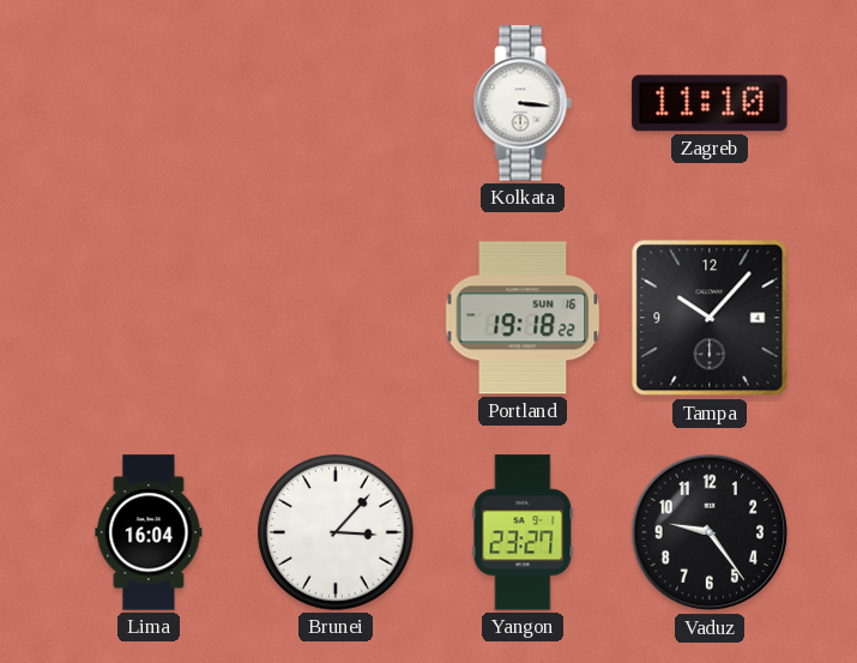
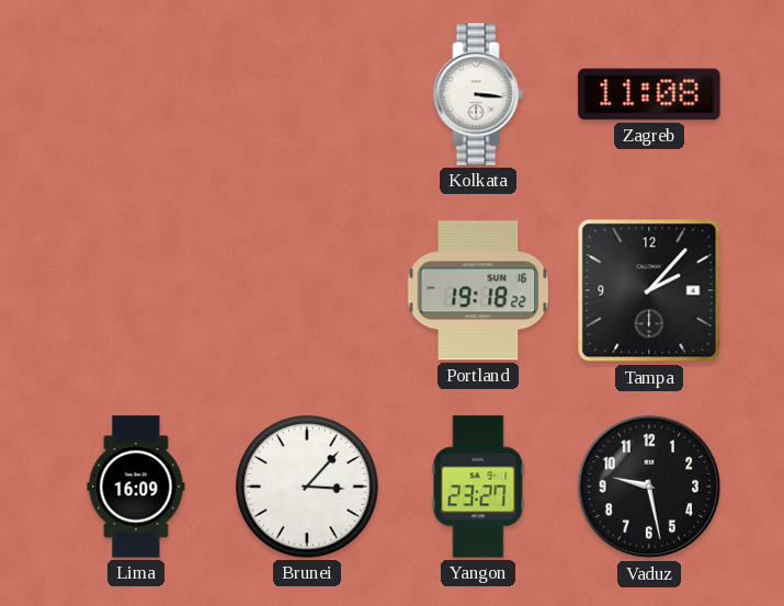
Zagreb: 11:10 -> 11:08
Tampa: 10:07 -> 2:07
Lima: 16:04 -> 16:09
Vaduz: 9:24 -> 9:28
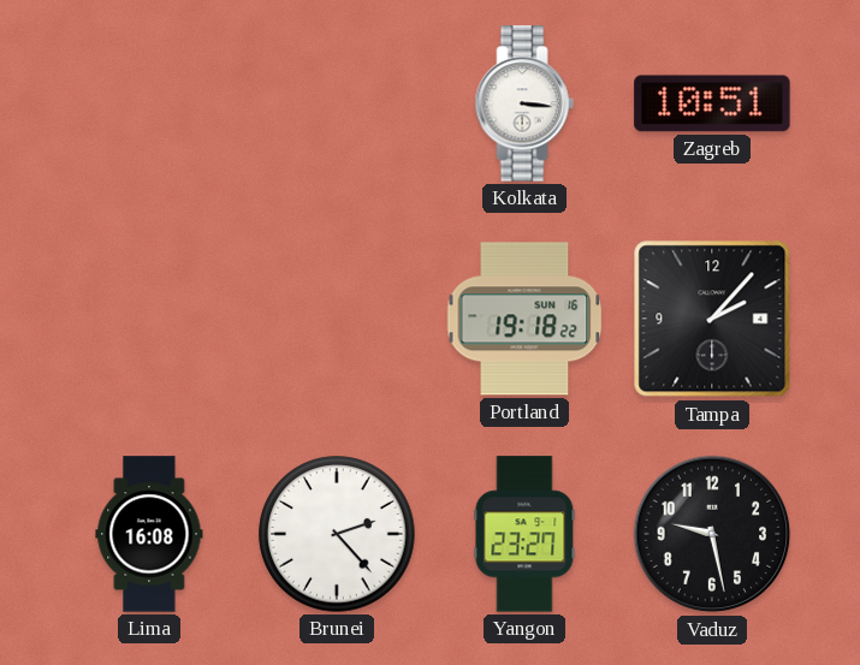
Zagreb: 11:08 -> 10:51
Lima: 16:09 -> 16:08
Brunei: 3:07 -> 2:23
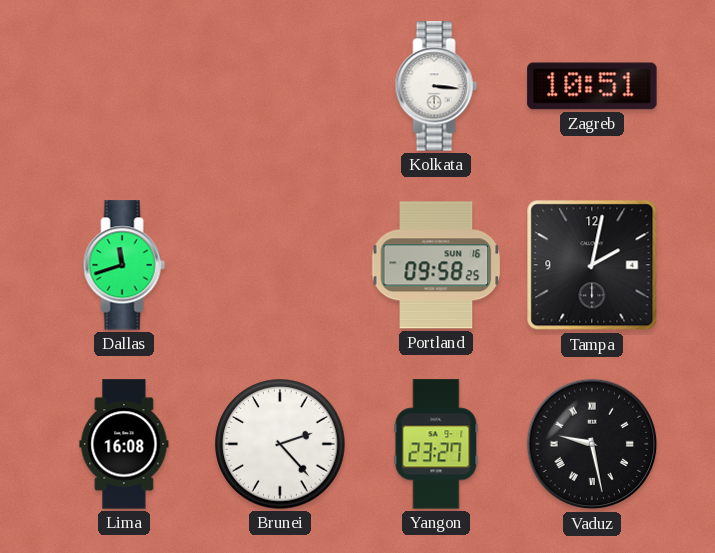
Dallas: none -> 11:42
Portland: 19:18 -> 09:58
Tampa: 2:07 -> 2:02
Vaduz numerals: Arabic -> Roman
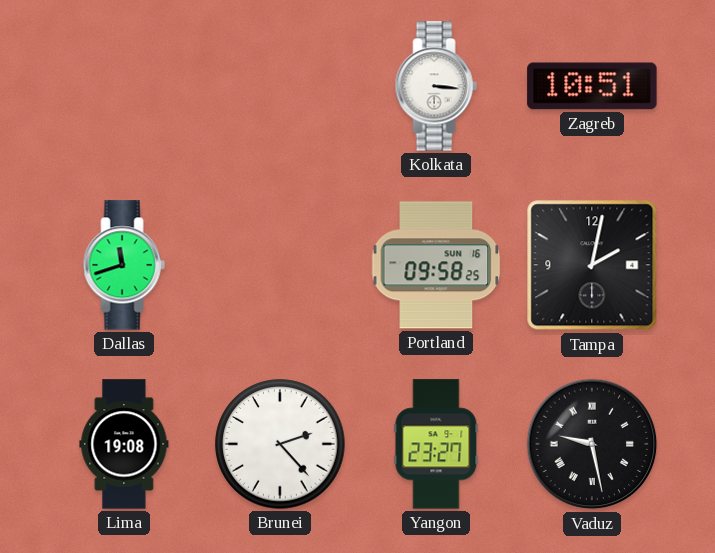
Lima: 16:08 -> 19:08
